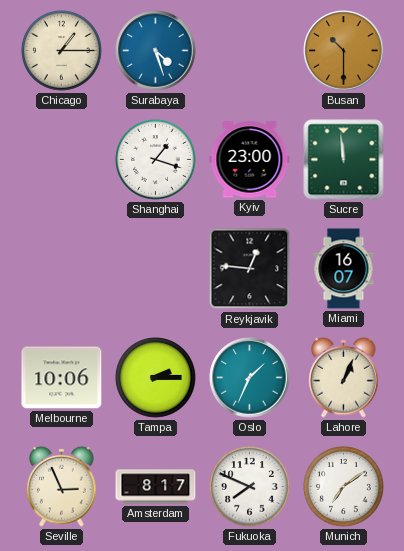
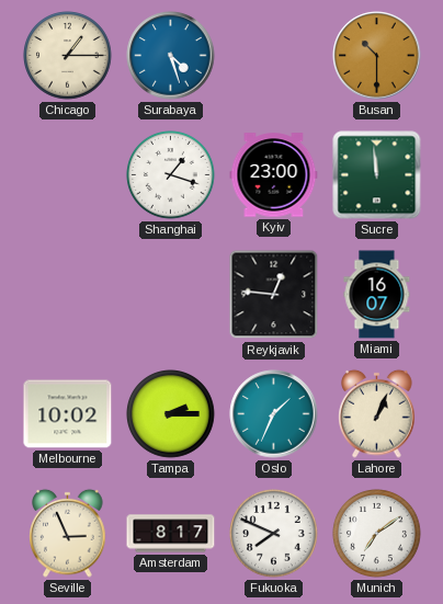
Melbourne: 10:06 -> 10:02
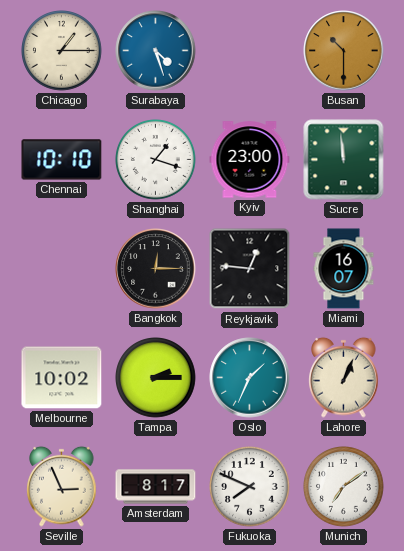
Chennai: none -> 10:10
Bangkok: none -> 12:15
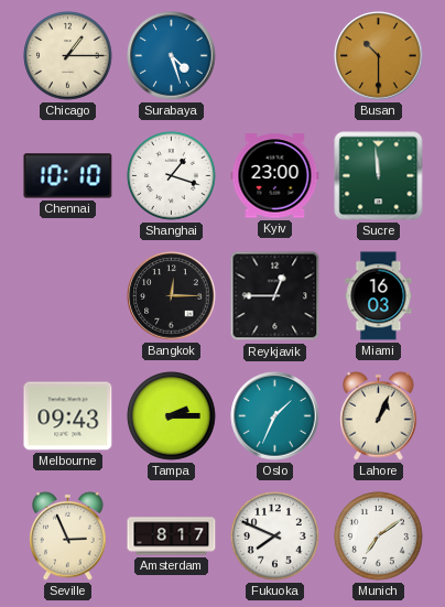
Reykjavik: 12:46 -> 12:45
Miami: 16:07 -> 16:03
Melbourne: 10:02 -> 09:43
